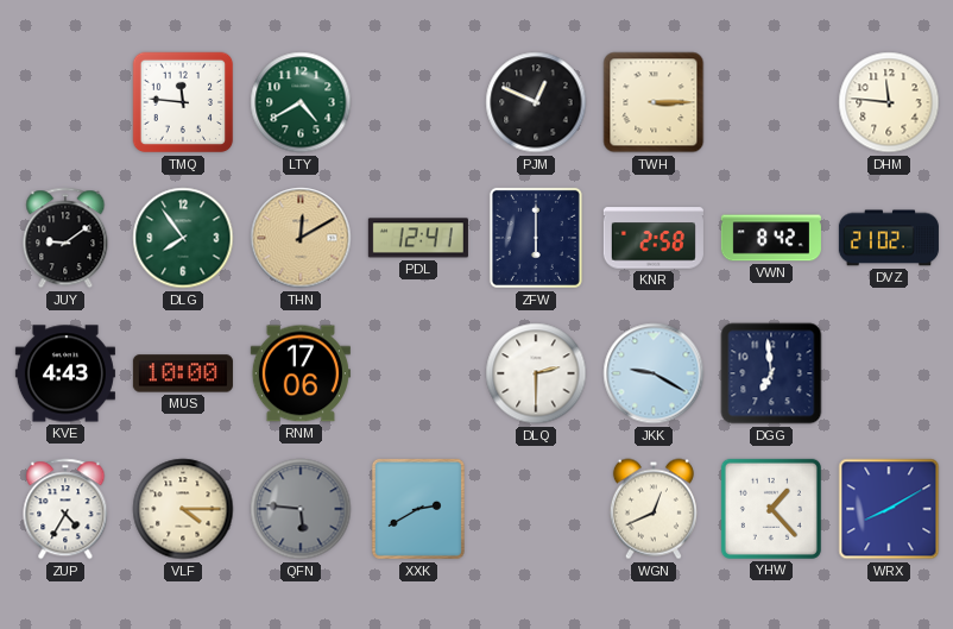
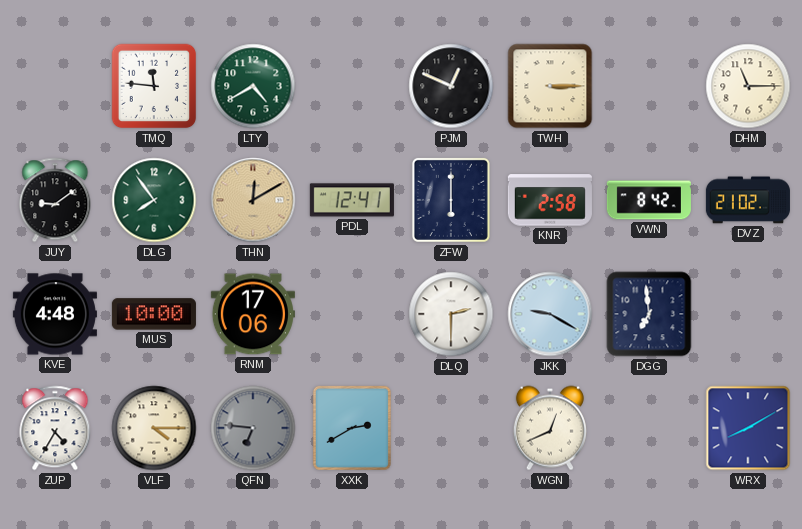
DHM: 11:46 -> 11:15
KVE: 4:43 -> 4:48
QFN: 5:46 -> 6:46
YHW: 1:23 -> none
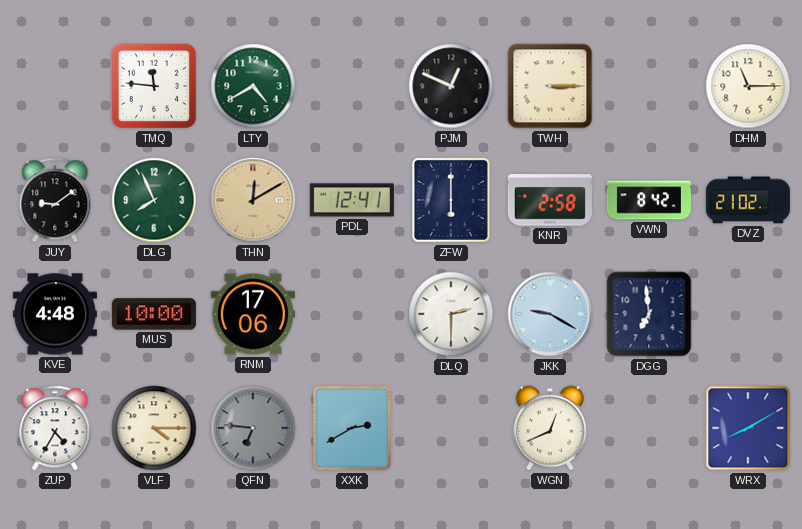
DLG: 7:54 -> 7:56
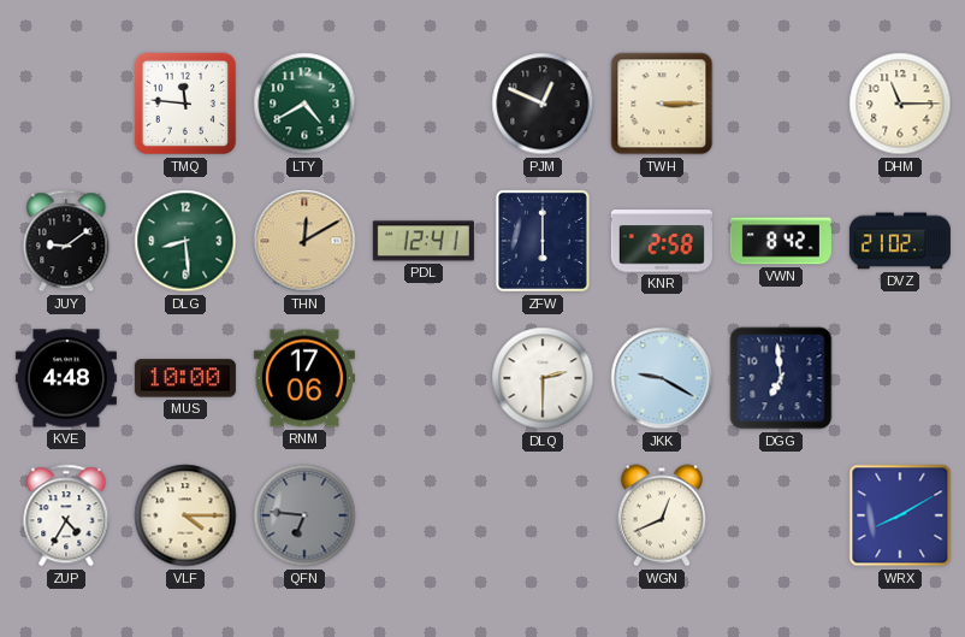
DLG: 7:56 -> 8:29
XXK: 2:40 -> none
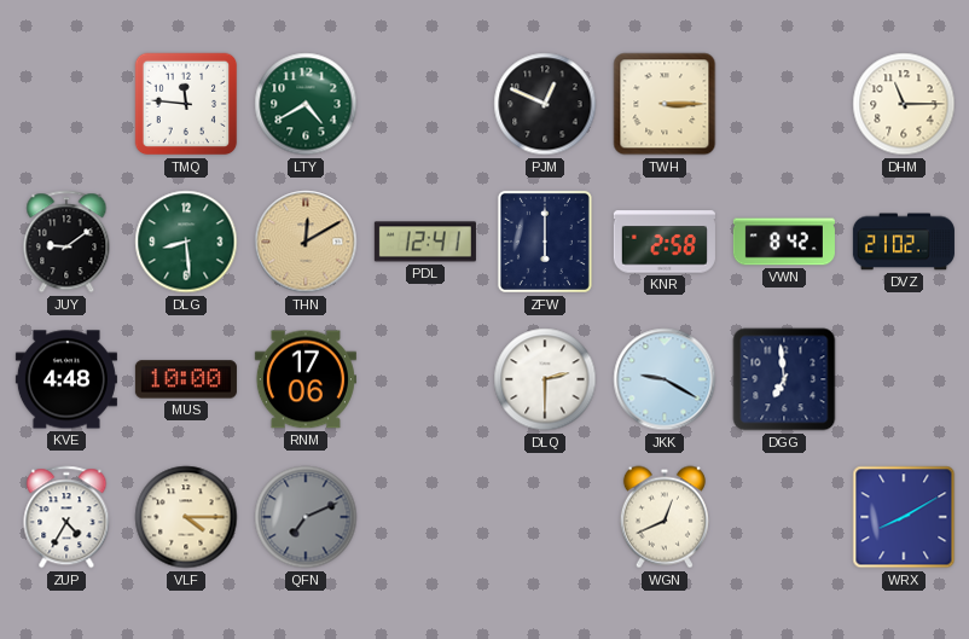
QFN: 6:46 -> 7:11
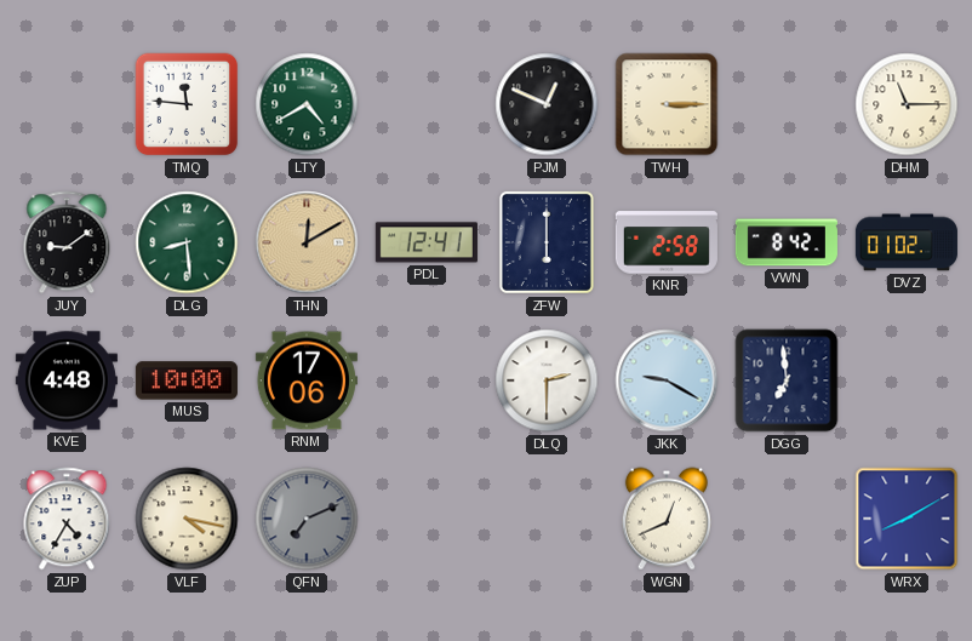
DVZ: 21:02 -> 01:02
VLF: 4:15 -> 4:17
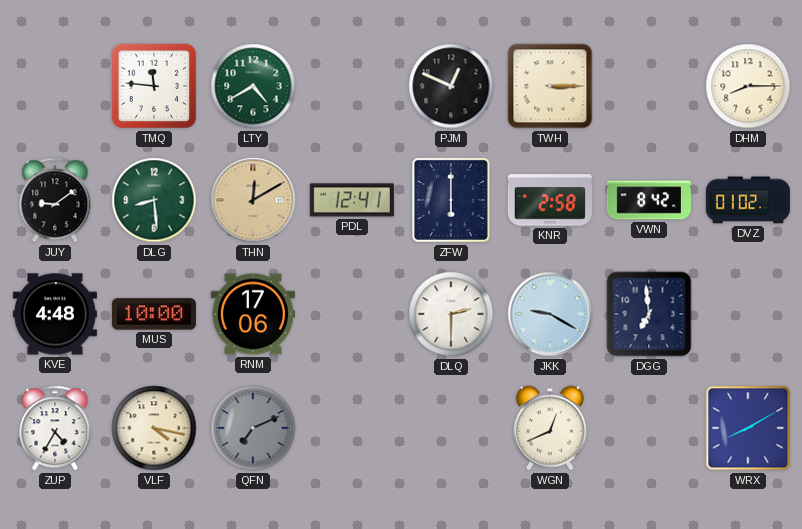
DHM: 11:15 -> 8:15
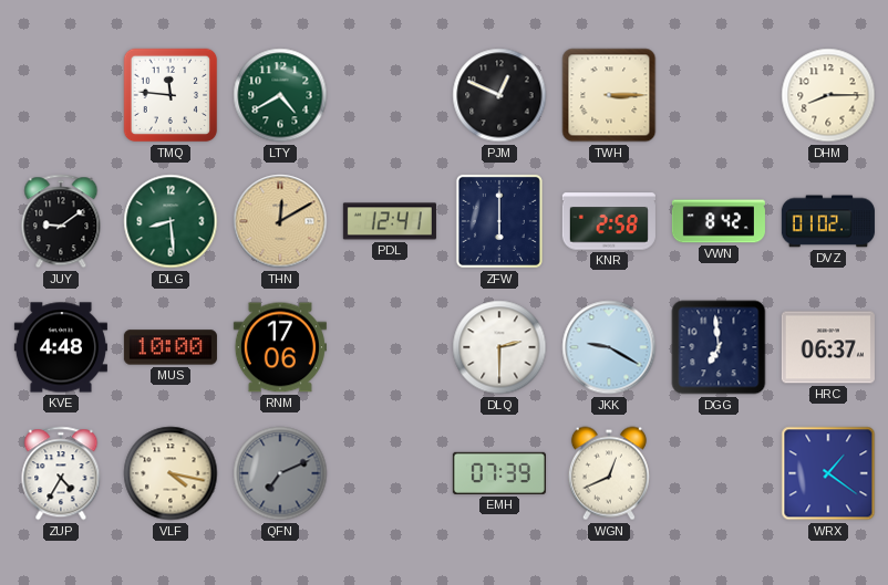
HRC: none -> 06:37
EMH: none -> 07:39
WRX: 8:10 -> 1:21
